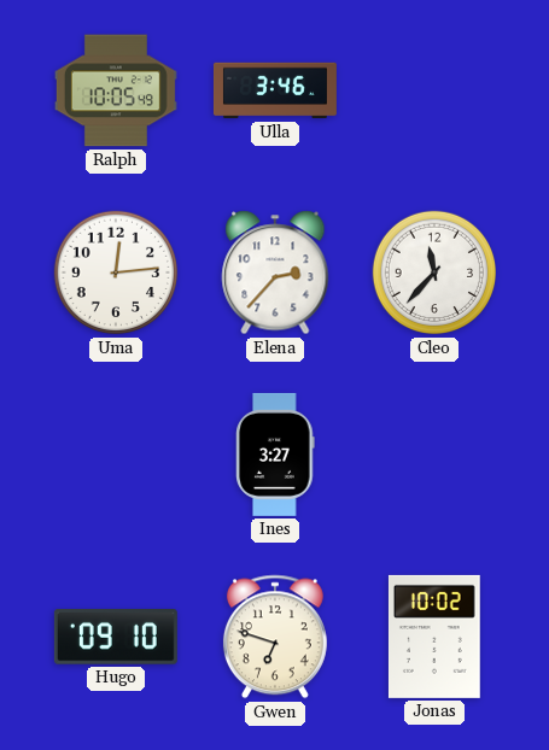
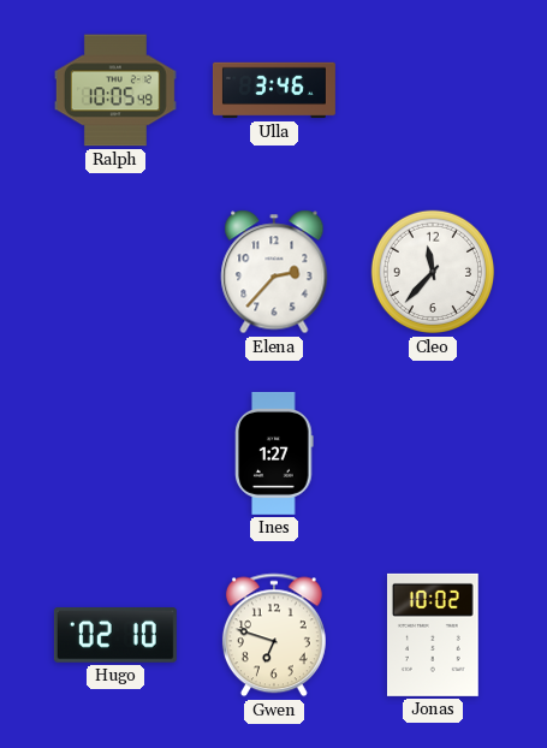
Uma: 12:14 -> none
Ines: 3:27 -> 1:27
Hugo: 09:10 -> 02:10
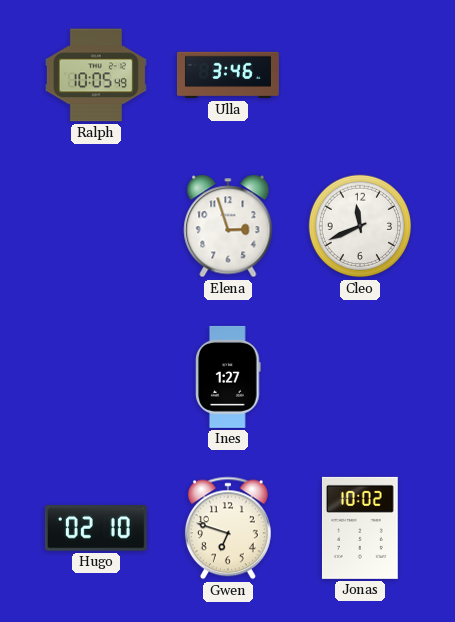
Elena: 2:37 -> 2:57
Cleo: 11:37 -> 11:41
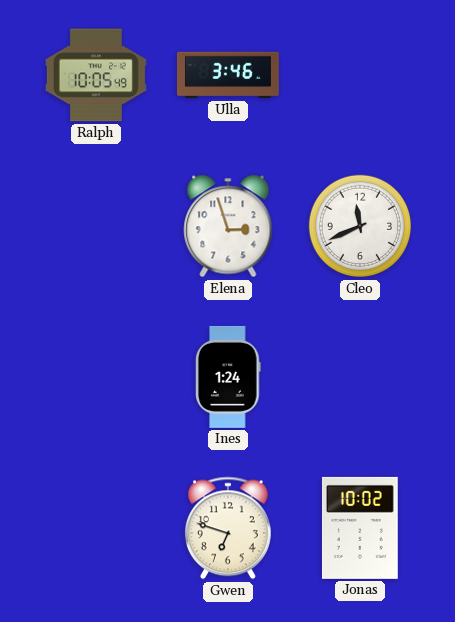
Ines: 1:27 -> 1:24
Hugo: 02:10 -> none
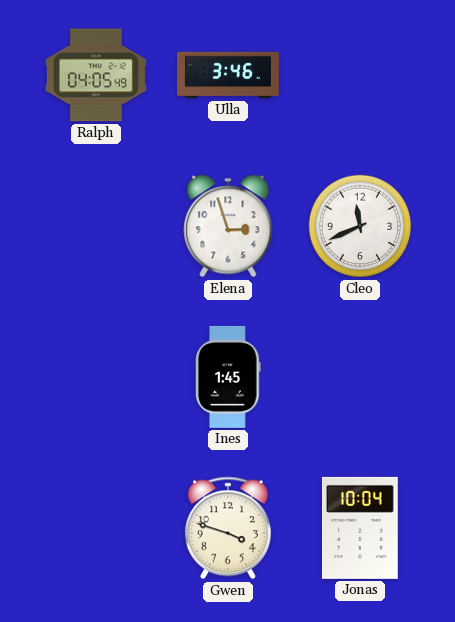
Ralph: 10:05 -> 04:05
Ines: 1:24 -> 1:45
Gwen: 6:48 -> 3:48
Jonas: 10:02 -> 10:04
